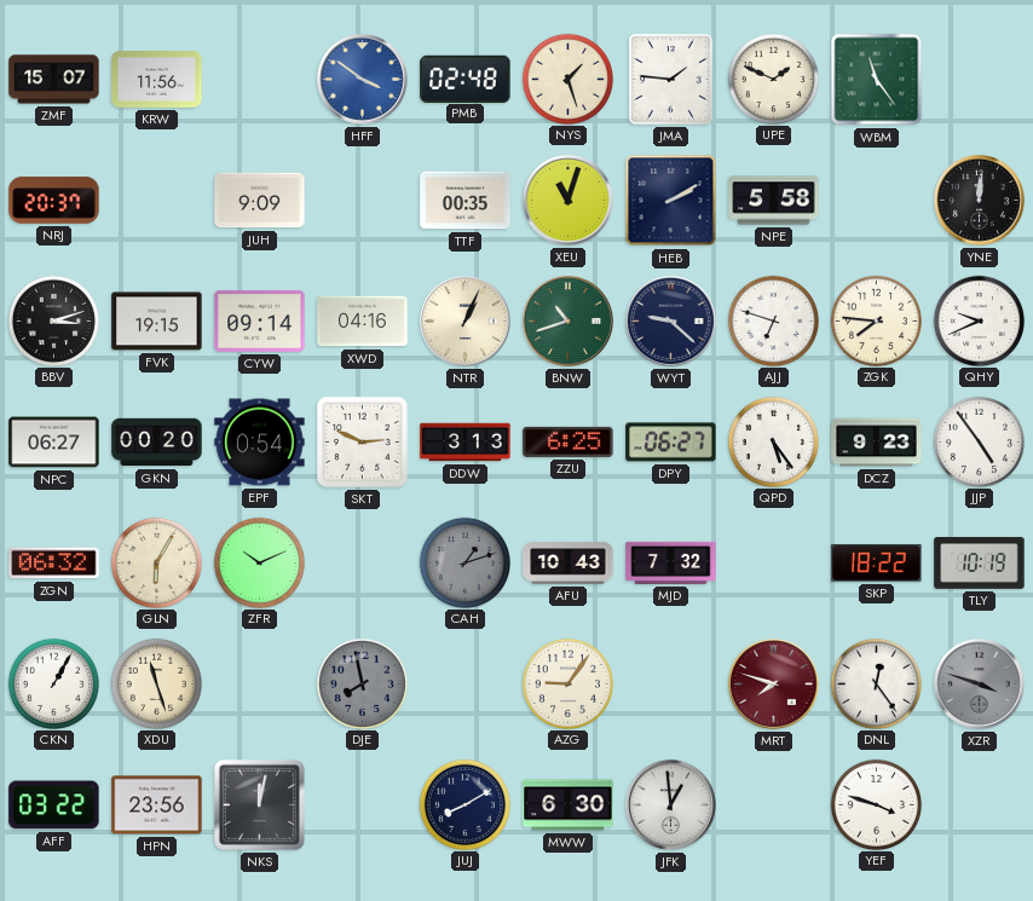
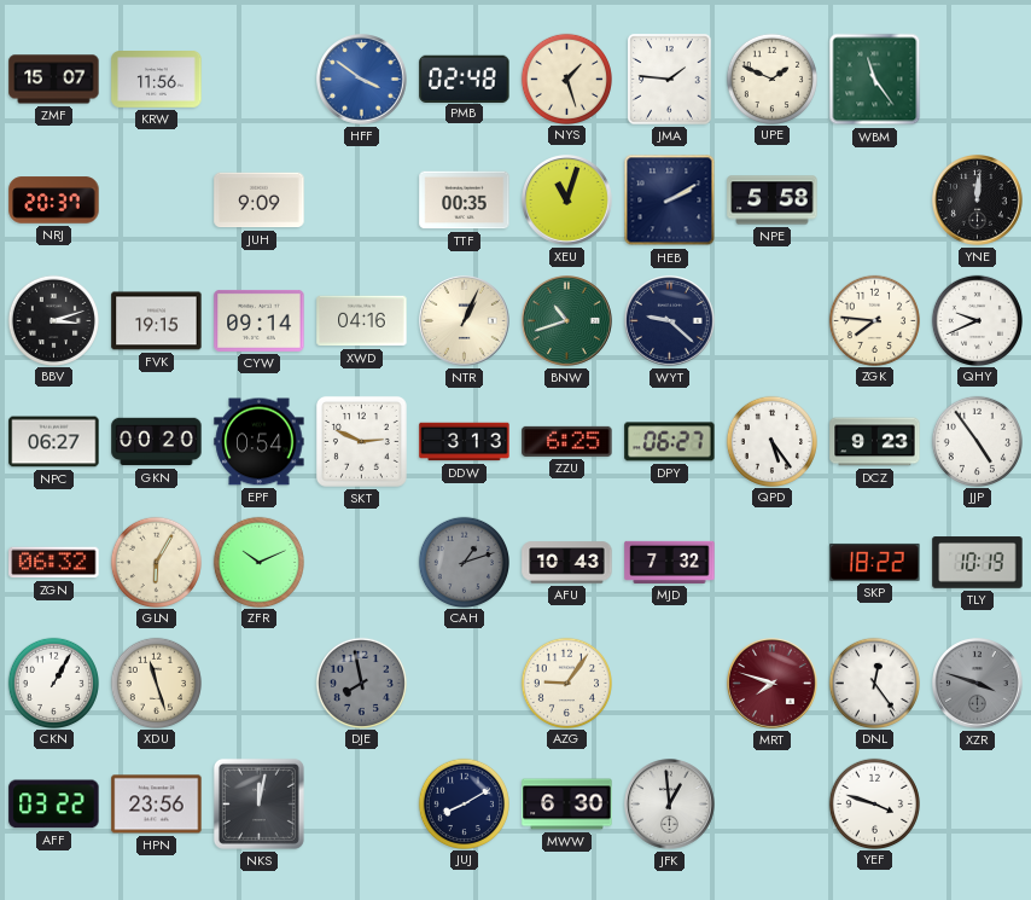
AJJ: 6:48 -> none
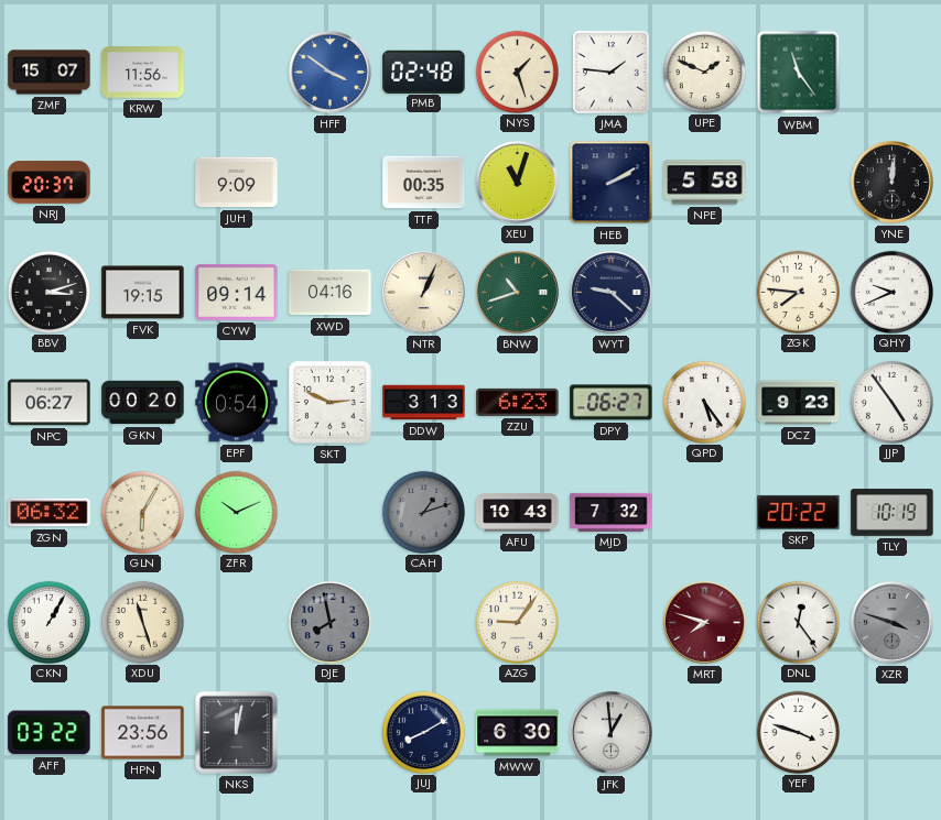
ZZU: 6:25 -> 6:23
SKP: 18:22 -> 20:22
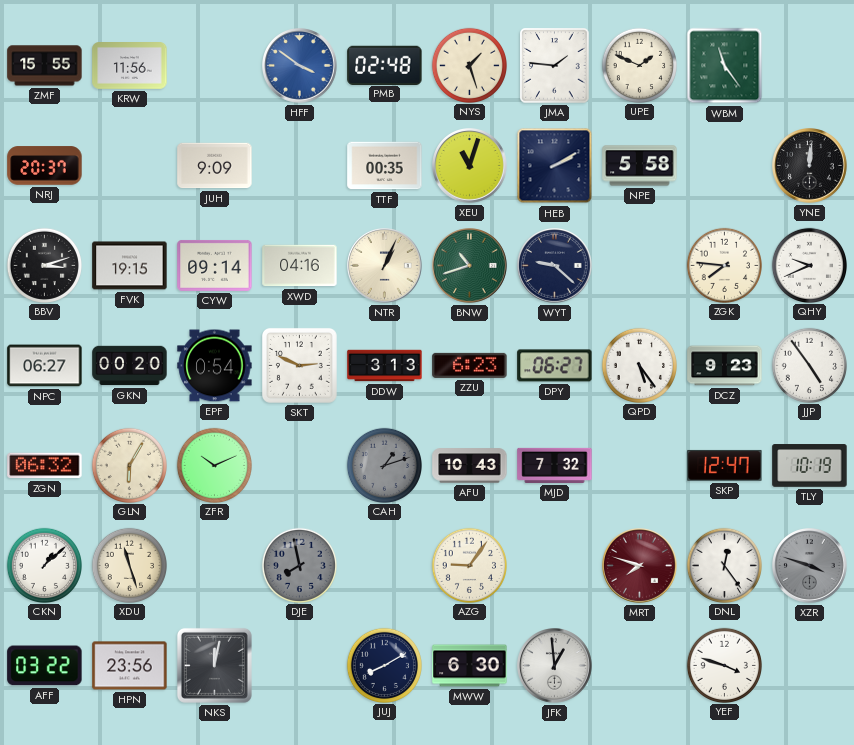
ZMF: 15:07 -> 15:55
SKP: 20:22 -> 12:47
CKN: 1:05 -> 1:08
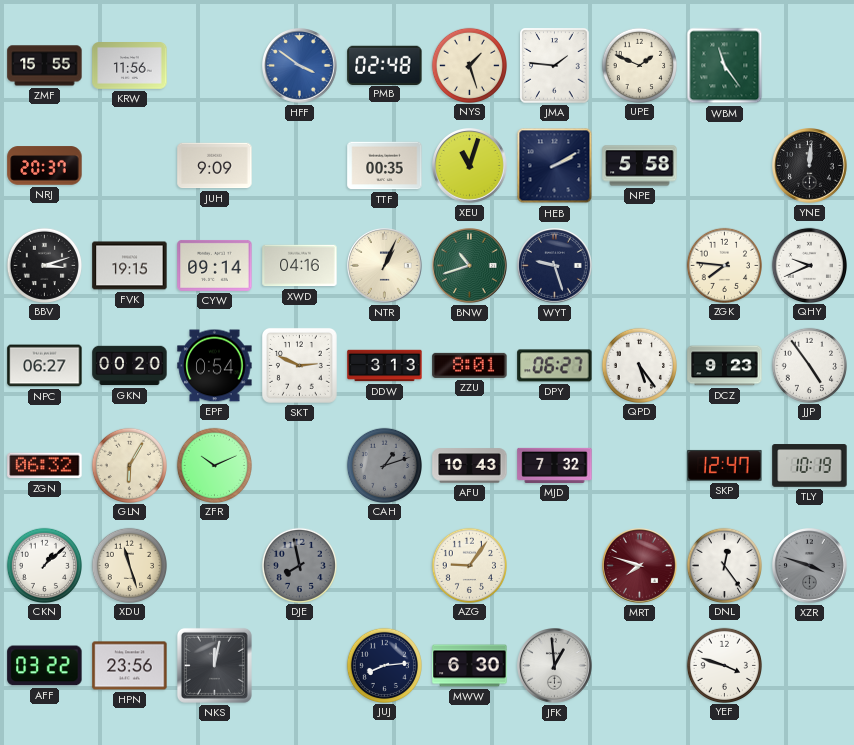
WYT: 9:22 -> 9:27
ZZU: 6:23 -> 8:01
JUJ: 8:10 -> 8:14
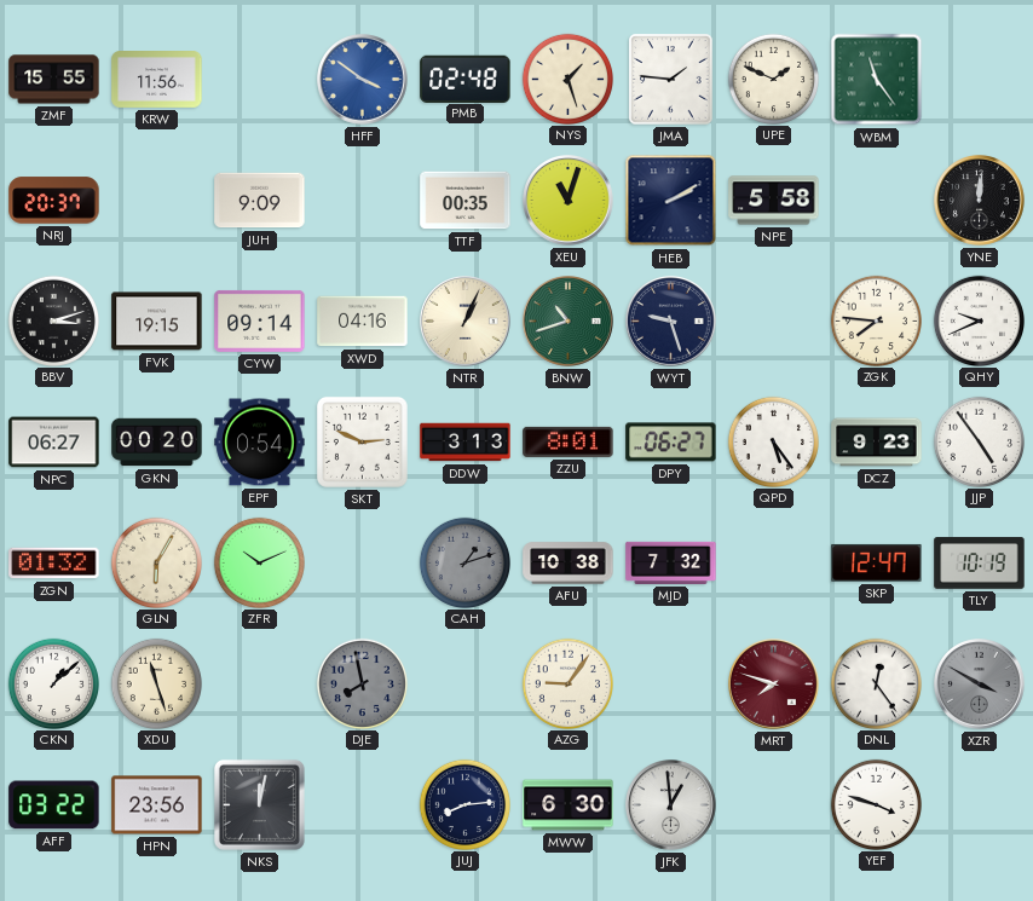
ZGN: 06:32 -> 01:32
AFU: 10:43 -> 10:38
XZR: 3:48 -> 3:50
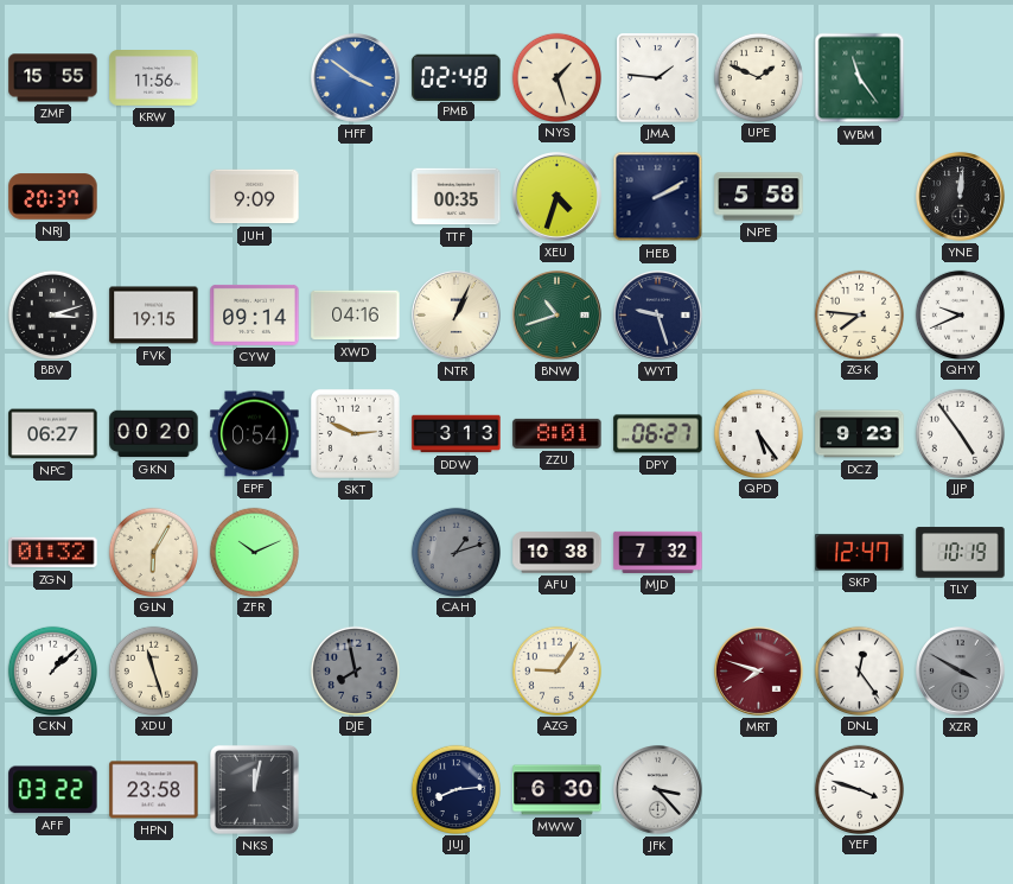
XEU: 11:03 -> 4:33
HPN: 23:56 -> 23:58
JFK: 12:59 -> 3:23
